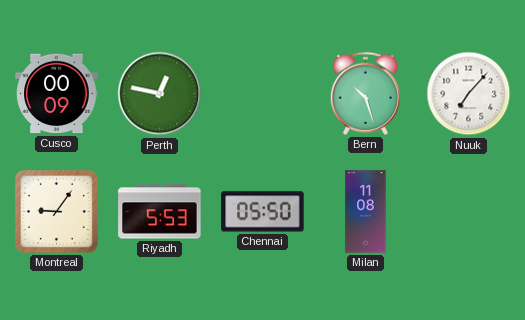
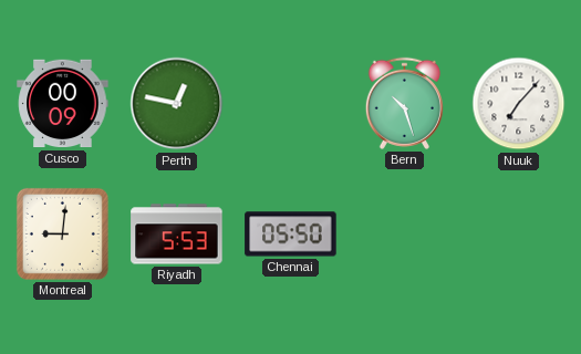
Montreal: 9:06 -> 9:01
Milan: 11:08 -> none
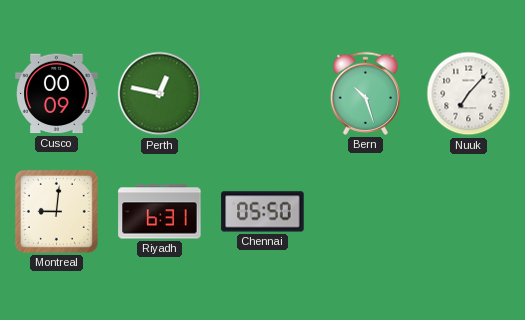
Riyadh: 5:53 -> 6:31
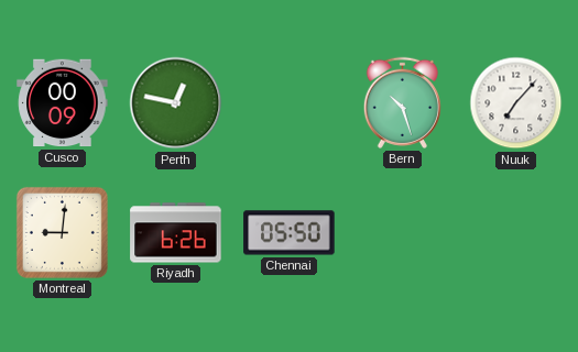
Riyadh: 6:31 -> 6:26
